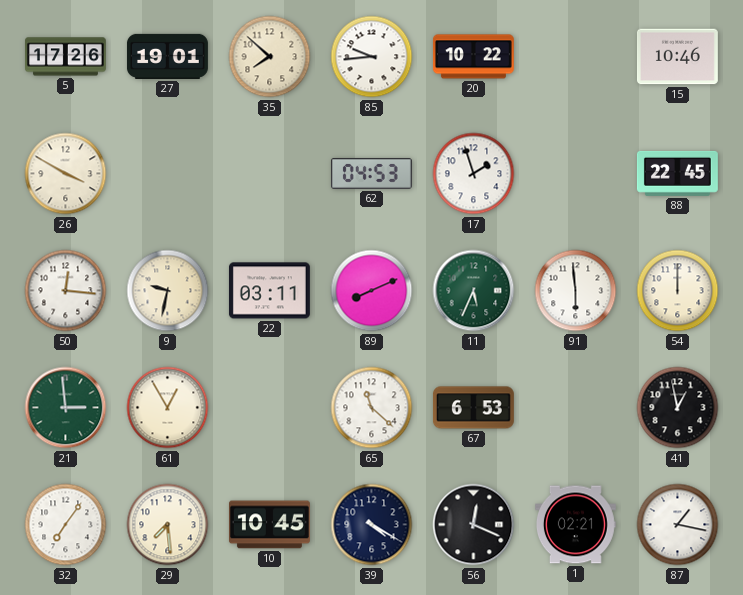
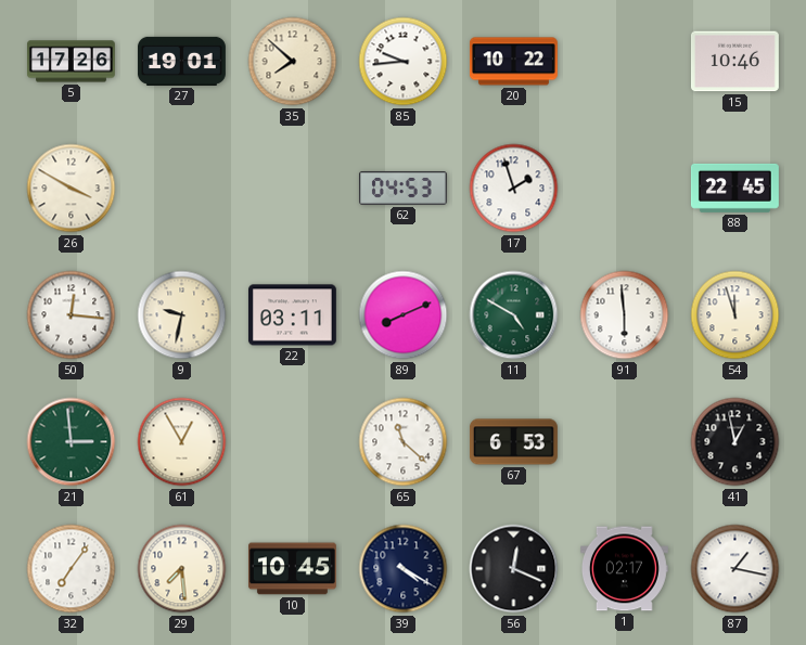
11: 5:34 -> 4:50
54: 12:00 -> 11:57
1: 02:21 -> 02:17
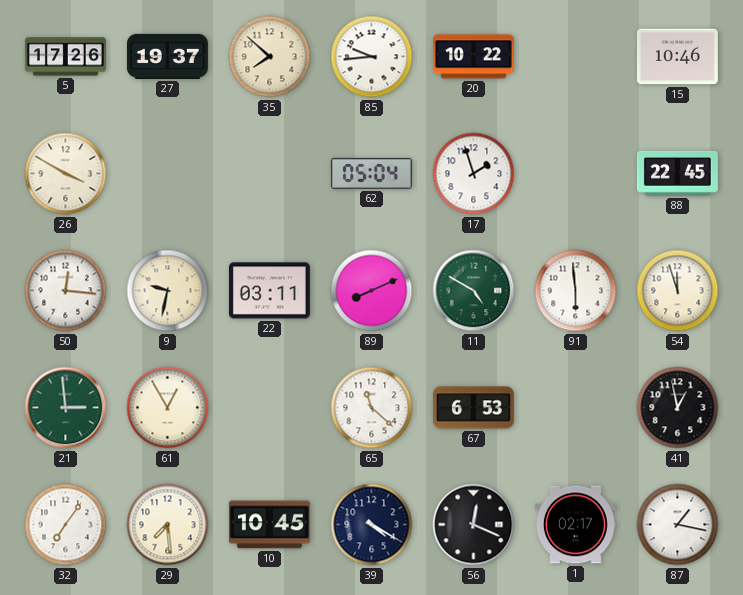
27: 19:01 -> 19:37
62: 04:53 -> 05:04
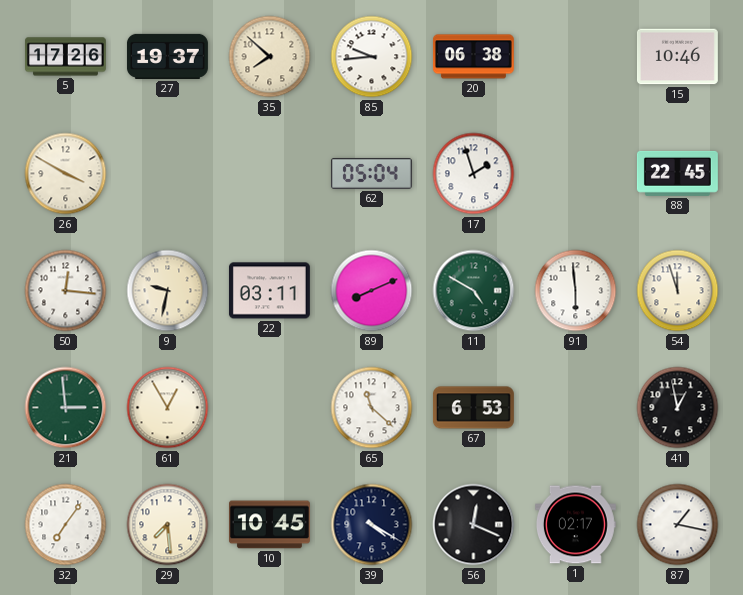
20: 10:22 -> 06:38
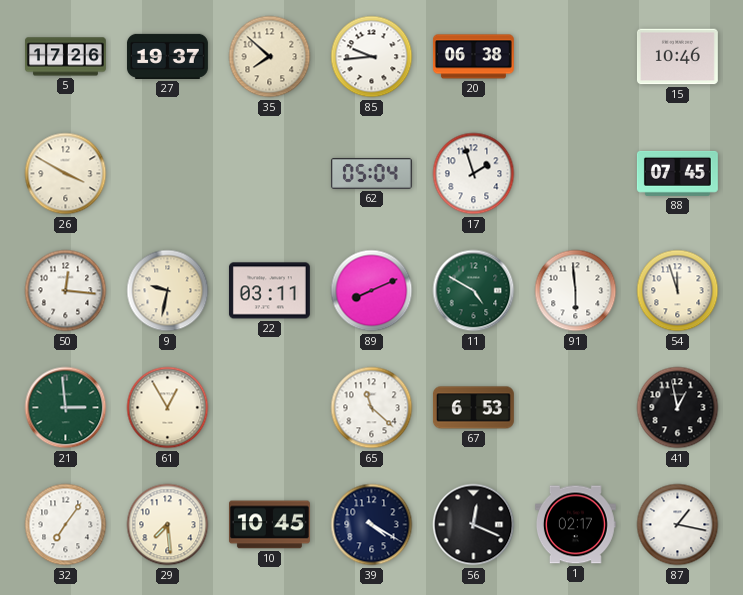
88: 22:45 -> 07:45
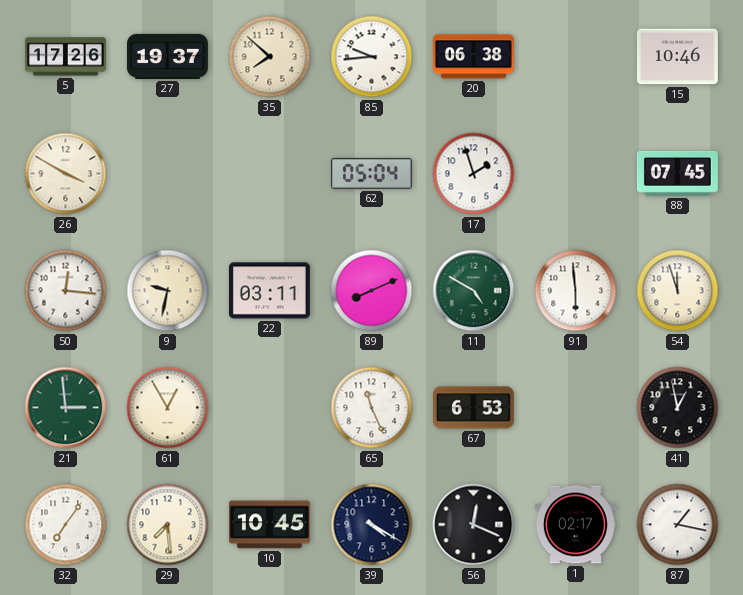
65: 11:22 -> 11:26
